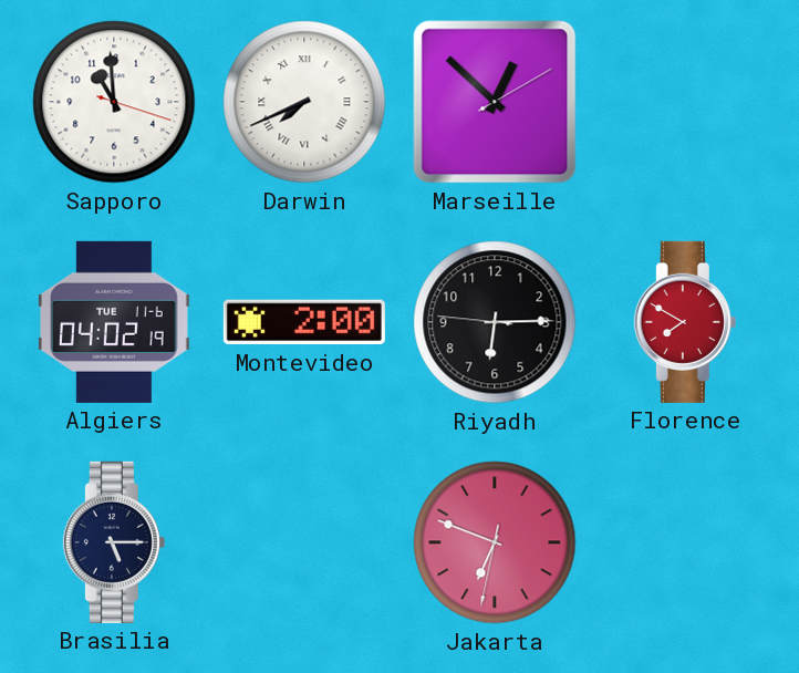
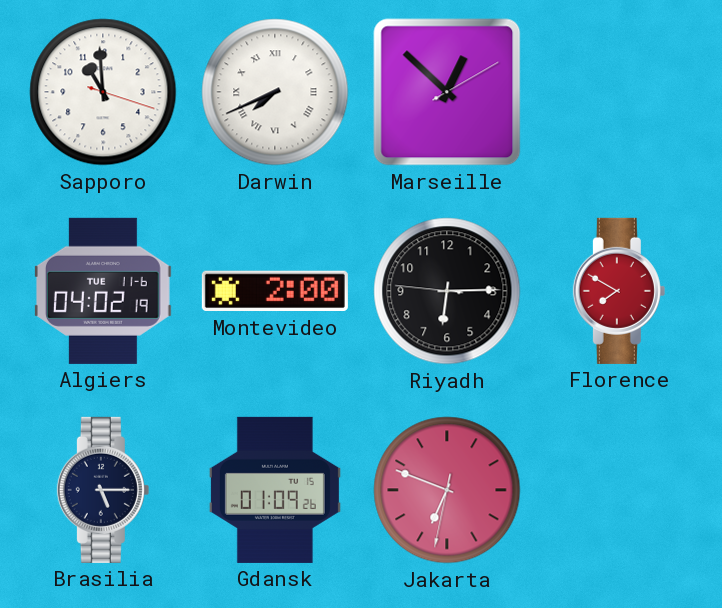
Gdansk: none -> 01:09
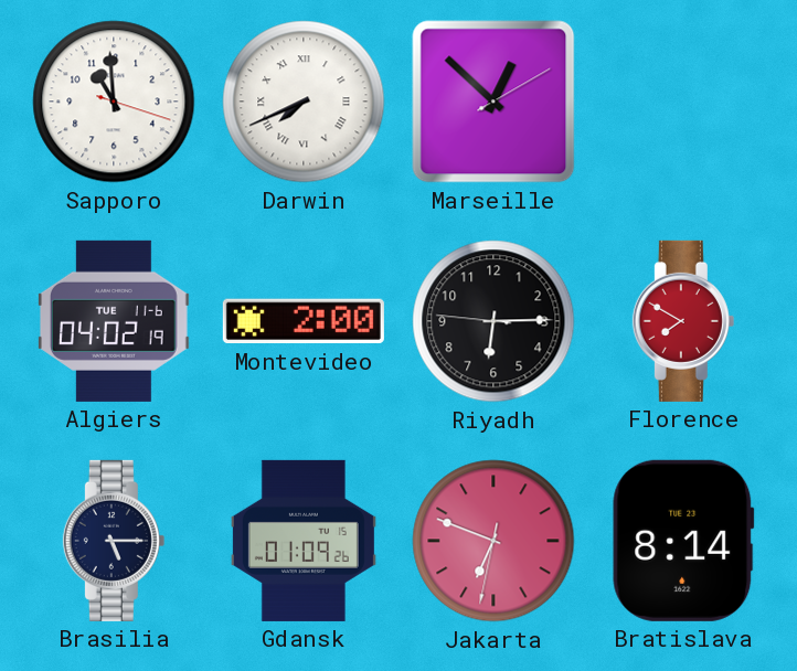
Bratislava: none -> 8:14
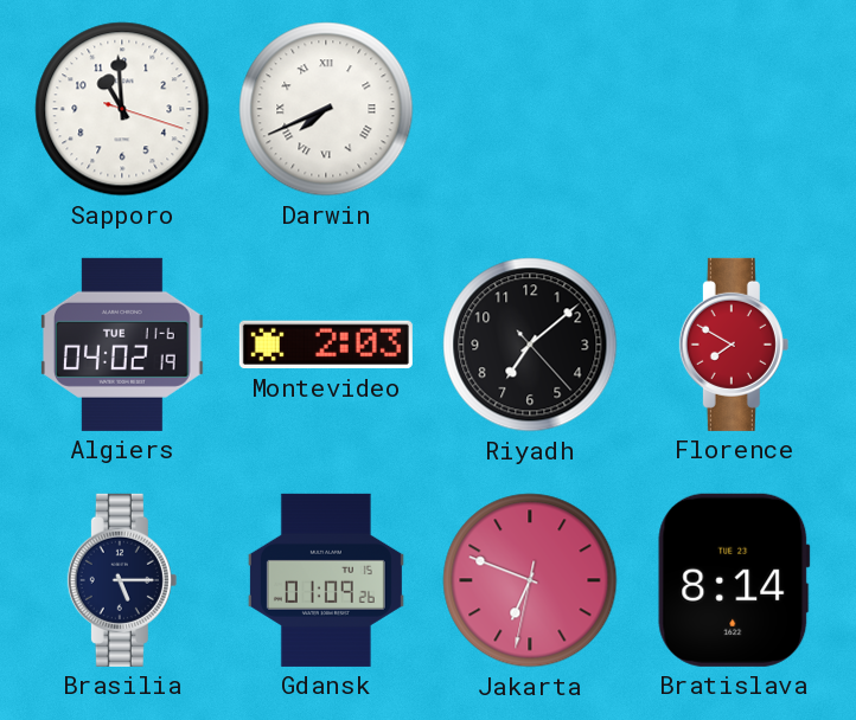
Marseille: 12:52 -> none
Montevideo: 2:00 -> 2:03
Riyadh: 6:14 -> 7:08
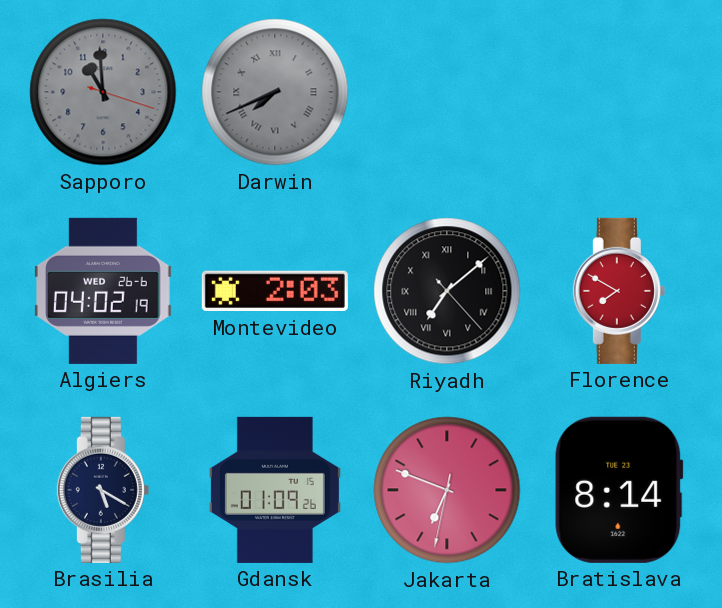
Sapporo dial: white -> grey
Darwin dial: white -> grey
Algiers date: TUE 11-6 -> WED 26-6
Riyadh numerals: Arabic -> Roman
Brasilia: 5:15 -> 5:20
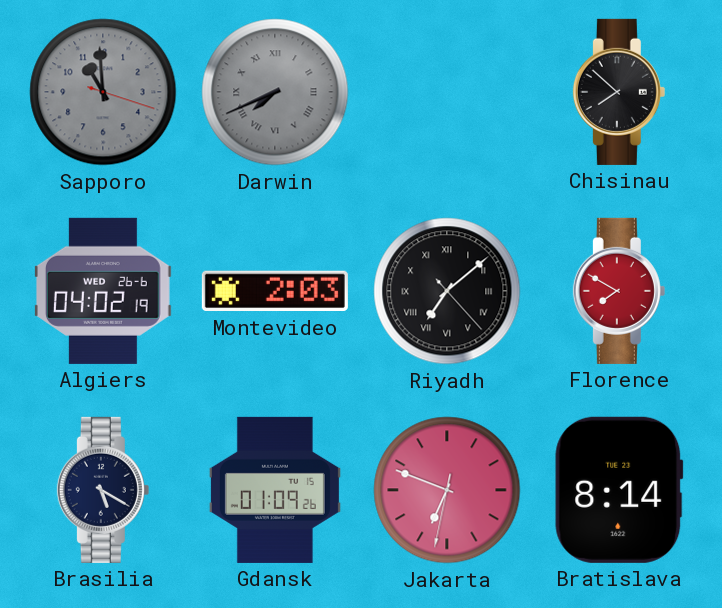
Chisinau: none -> 7:52
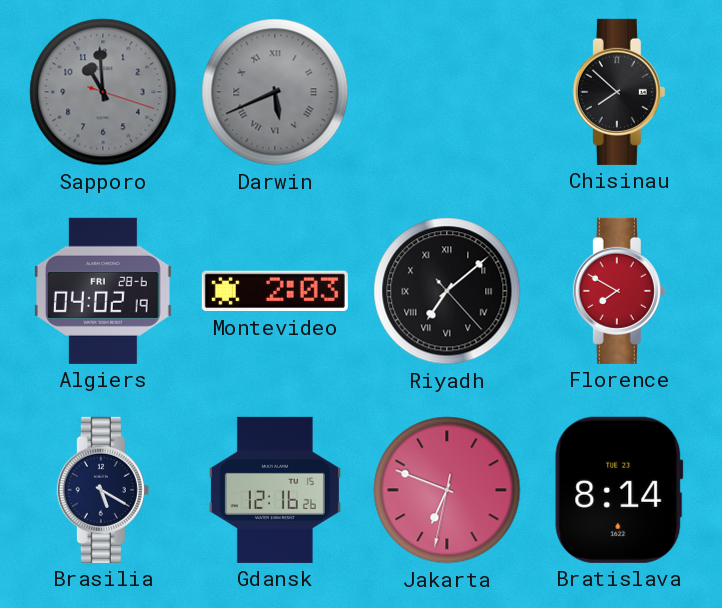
Darwin: 7:41 -> 5:41
Algiers date: WED 26-6 -> FRI 28-6
Gdansk: 01:09 -> 12:16
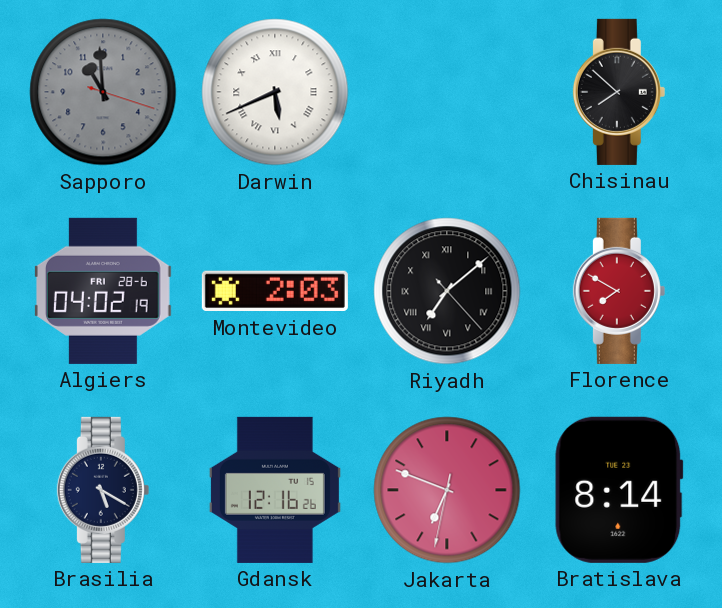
Darwin dial: grey -> white
